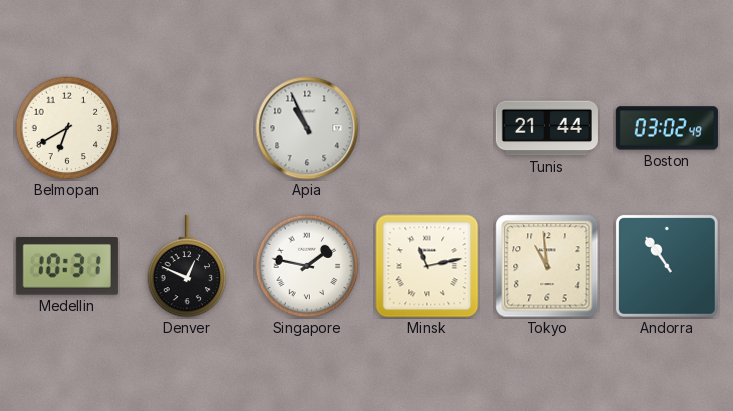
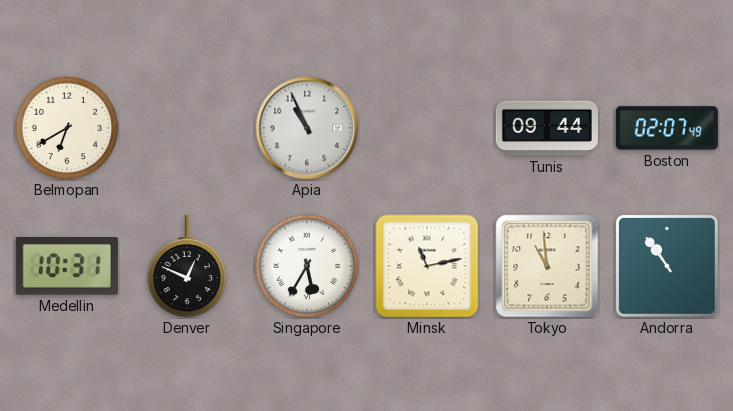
Tunis: 21:44 -> 09:44
Boston: 03:02 -> 02:07
Singapore: 1:47 -> 5:35
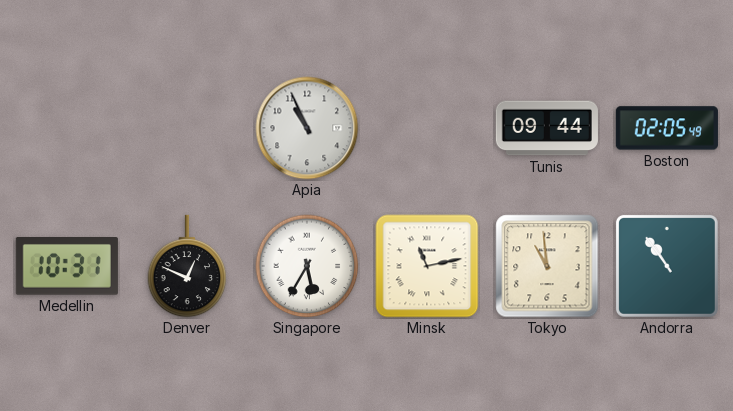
Belmopan: 6:40 -> none
Boston: 02:07 -> 02:05
